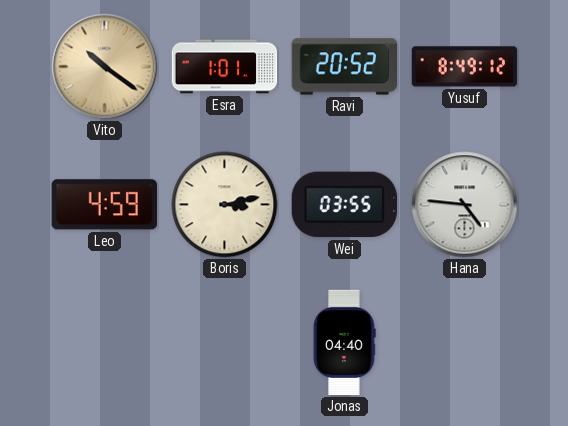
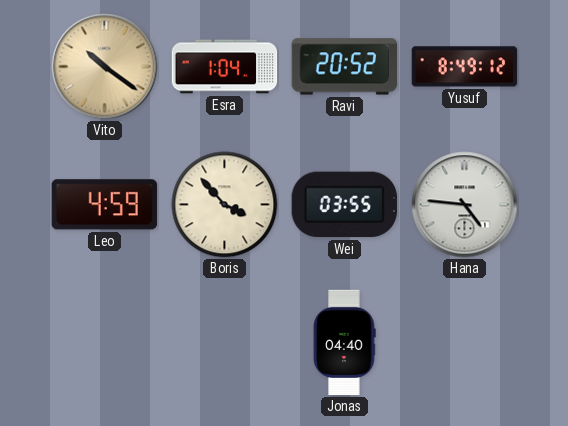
Esra: 1:01 -> 1:04
Boris: 3:13 -> 3:53
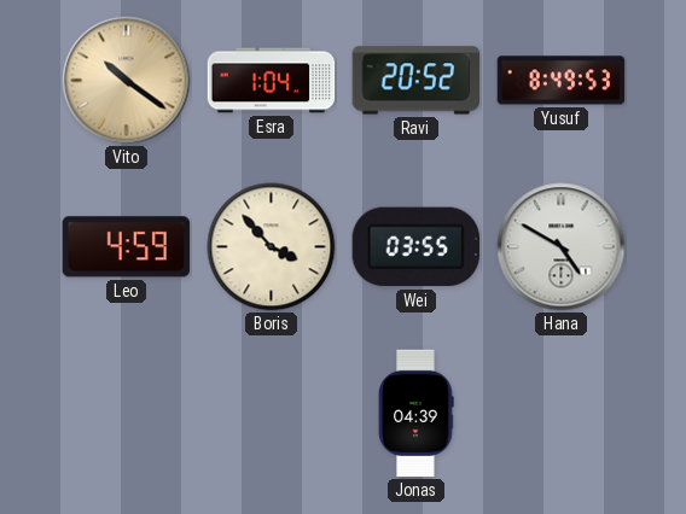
Yusuf: 8:49:12 -> 8:49:53
Hana: 4:46 -> 4:50
Jonas: 04:40 -> 04:39
